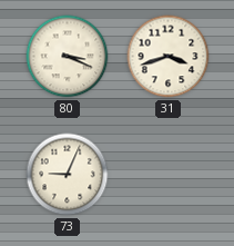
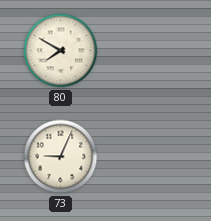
80: 3:19 -> 7:50
31: 3:42 -> none
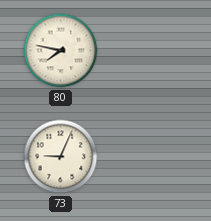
80: 7:50 -> 7:47
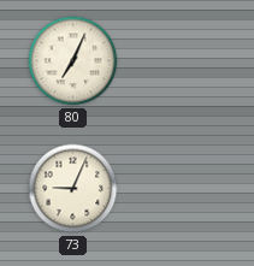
80: 7:47 -> 7:04
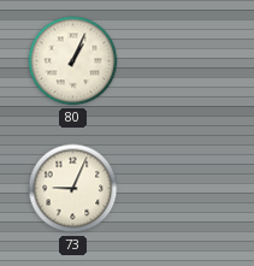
80: 7:04 -> 1:04
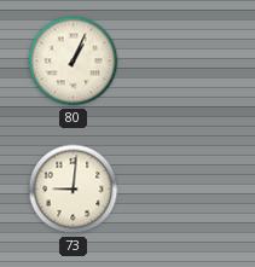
73: 9:04 -> 9:01
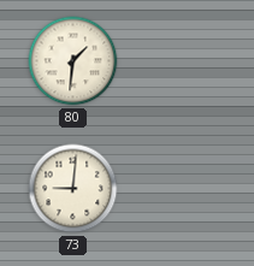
80: 1:04 -> 1:31
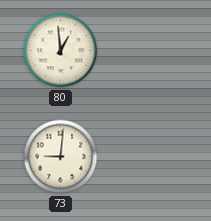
80: 1:31 -> 12:59
